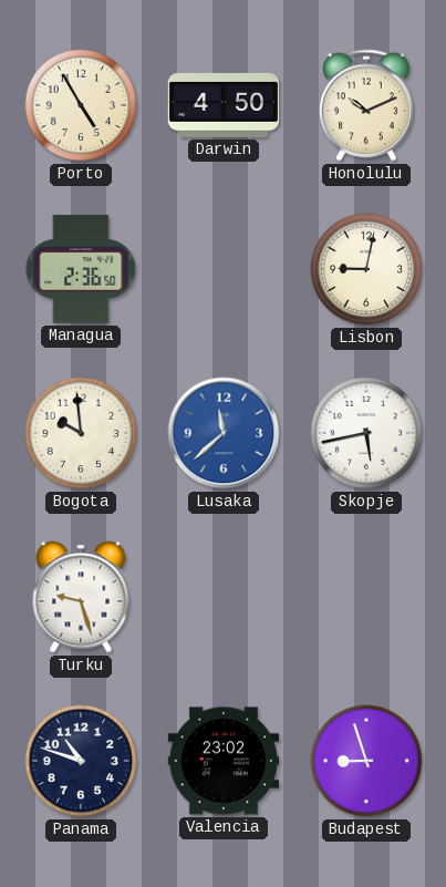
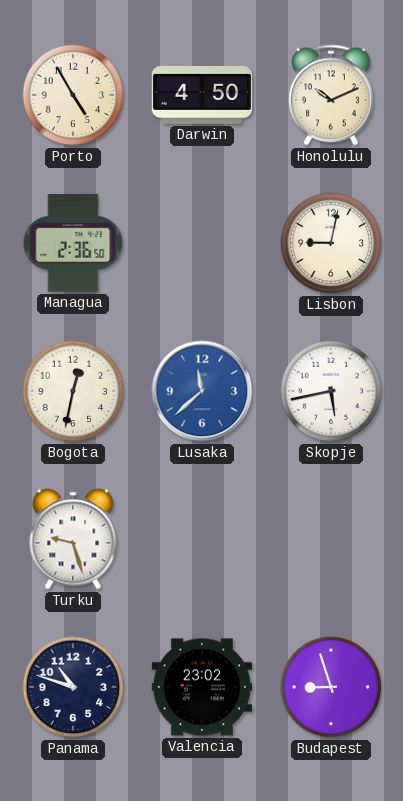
Bogota: 9:59 -> 12:32
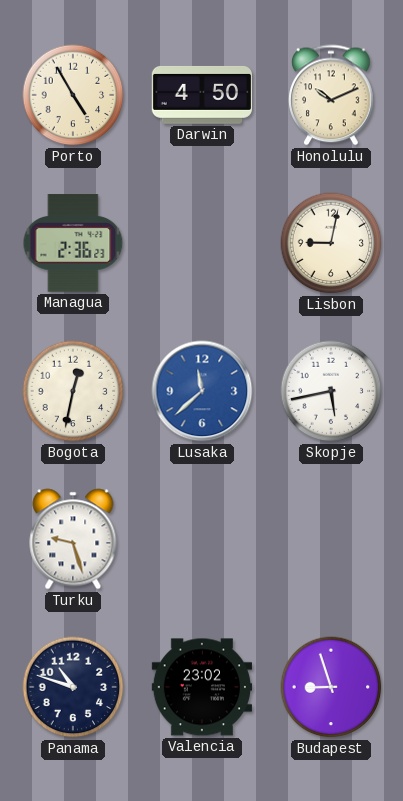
Managua: 2:36:50 -> 2:36:23
